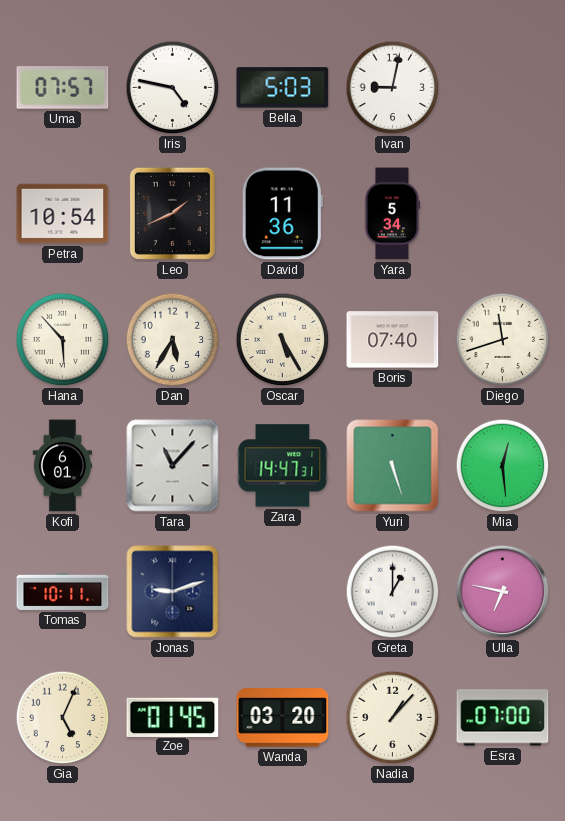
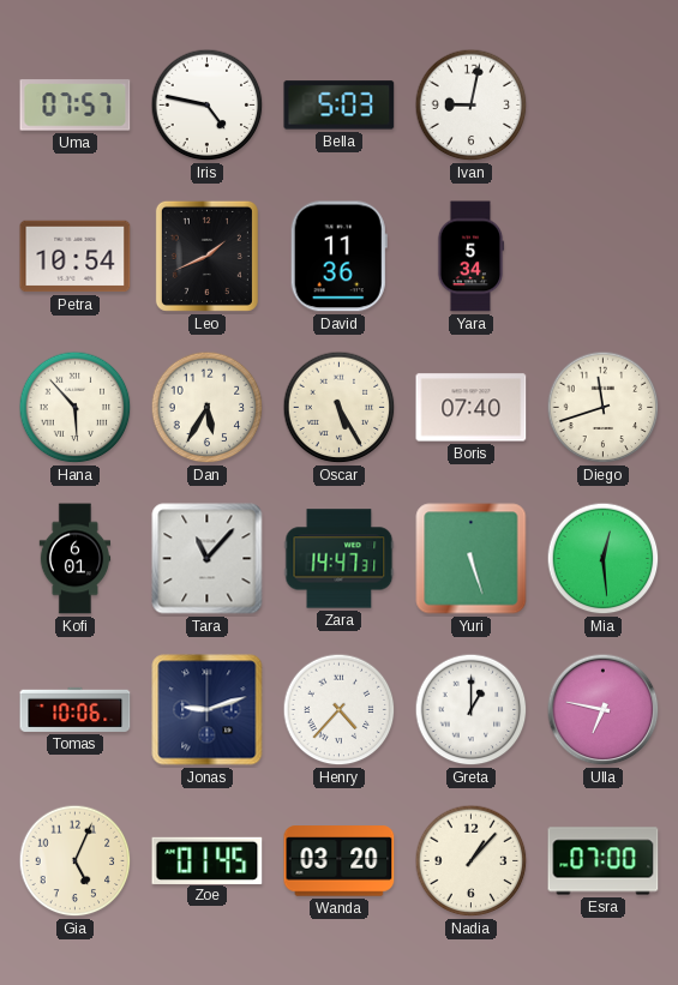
Tomas: 10:11 -> 10:06
Henry: none -> 4:37
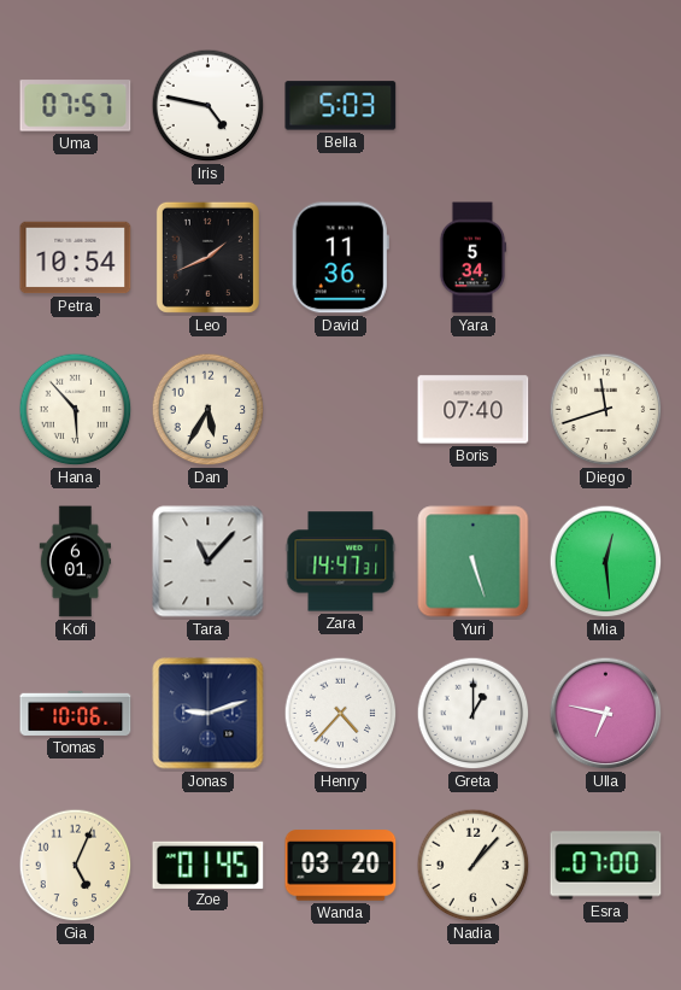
Ivan: 9:02 -> none
Oscar: 5:25 -> none
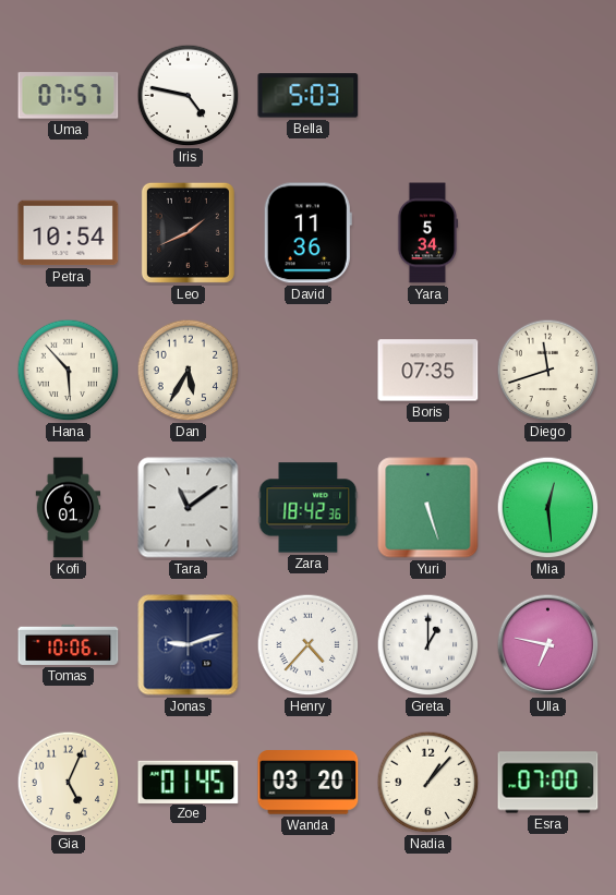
Boris: 07:40 -> 07:35
Tara: 11:07 -> 11:09
Zara: 14:47 -> 18:42
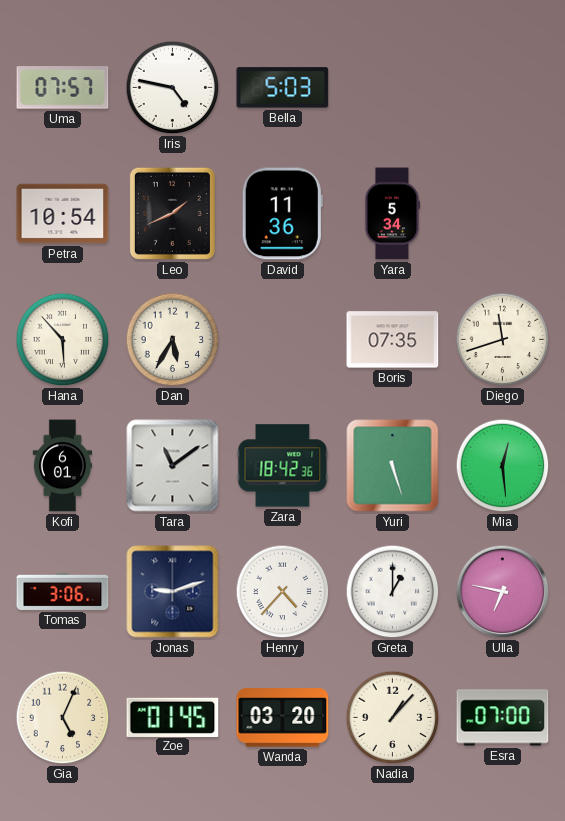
Tomas: 10:06 -> 3:06
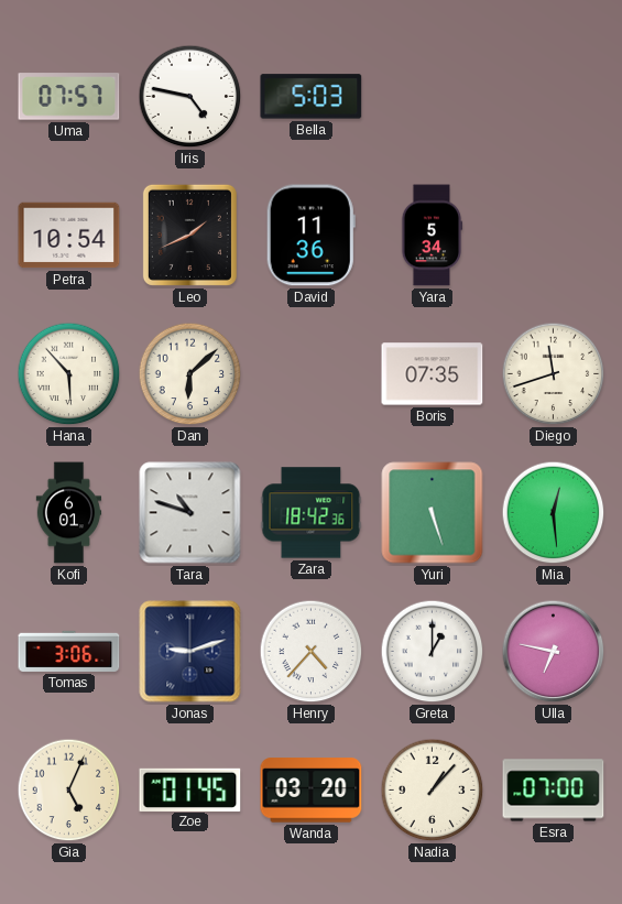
Dan: 5:35 -> 6:08
Tara: 11:09 -> 10:48
